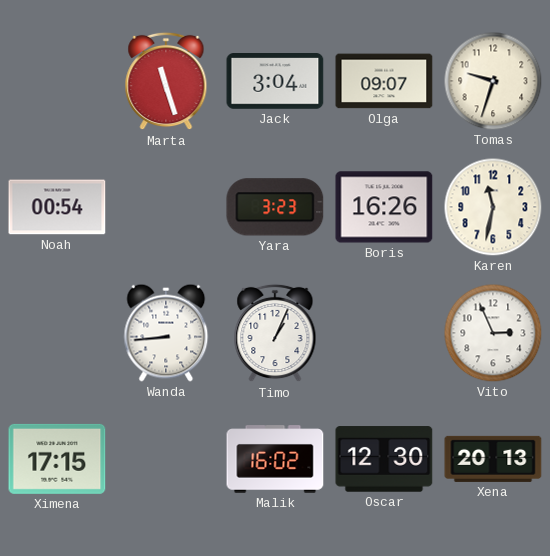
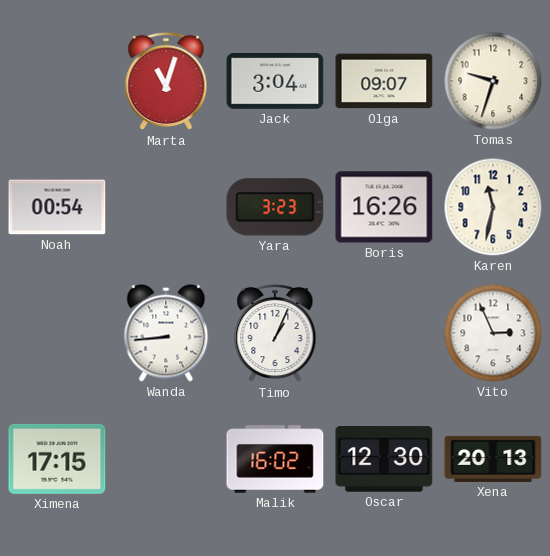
Marta: 11:27 -> 11:03
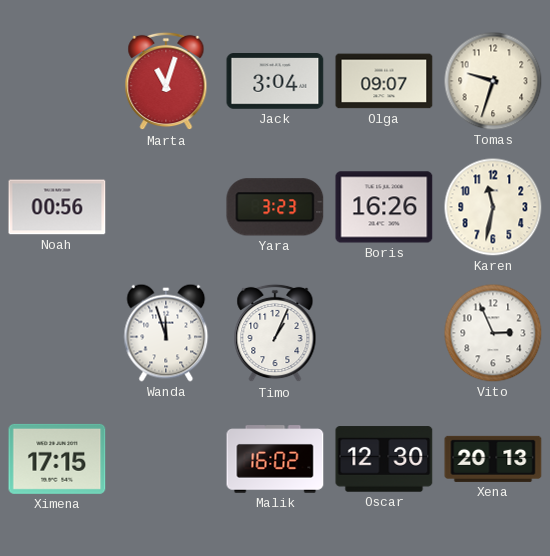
Noah: 00:54 -> 00:56
Wanda: 8:44 -> 11:57
